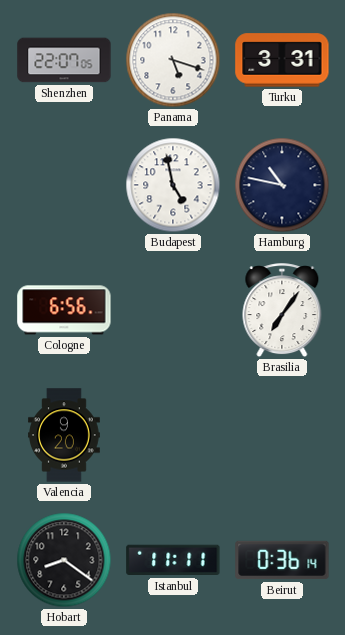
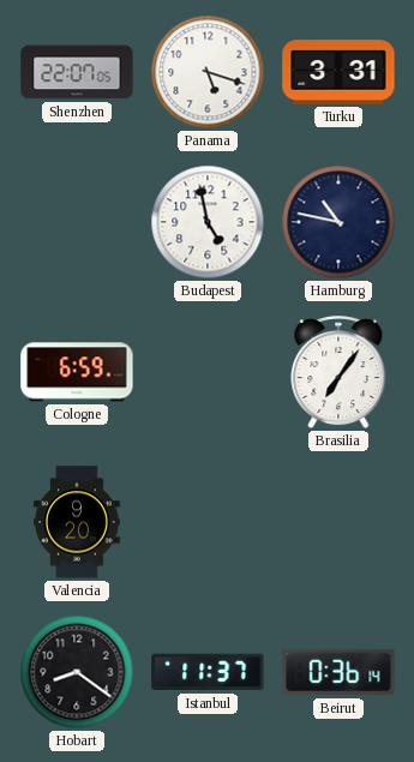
Cologne: 6:56 -> 6:59
Istanbul: 11:11 -> 11:37
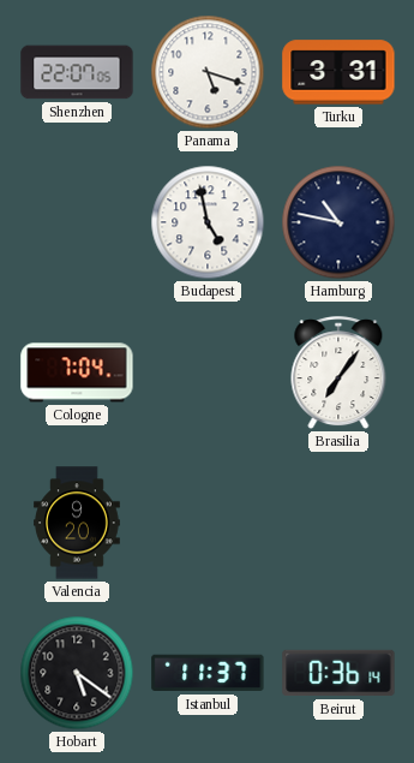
Cologne: 6:59 -> 7:04
Hobart: 8:21 -> 5:21
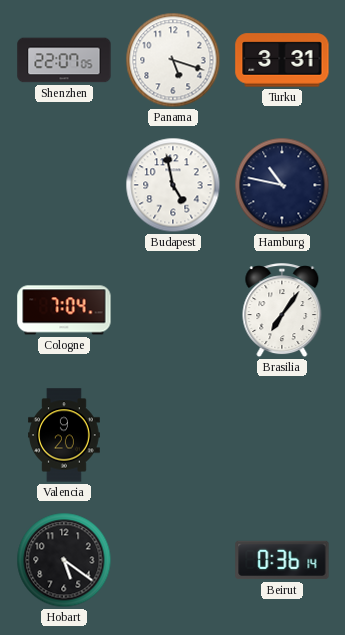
Istanbul: 11:37 -> none
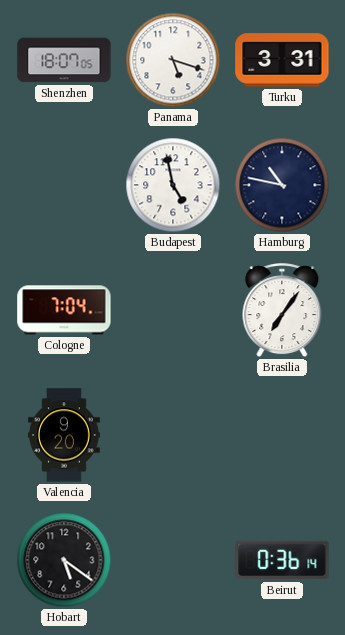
Shenzhen: 22:07 -> 18:07
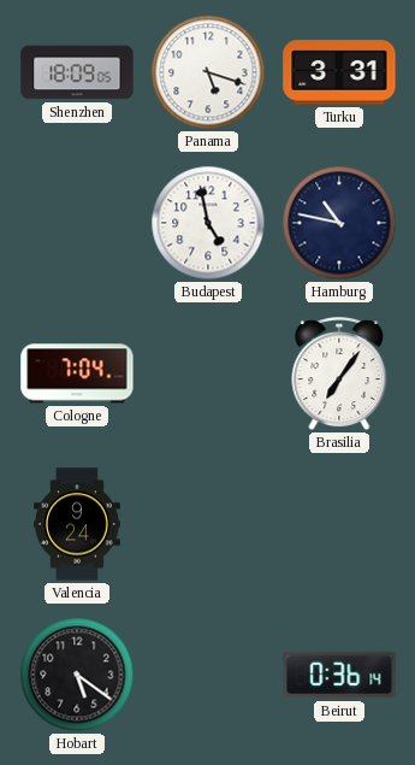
Shenzhen: 18:07 -> 18:09
Valencia: 9:20 -> 9:24
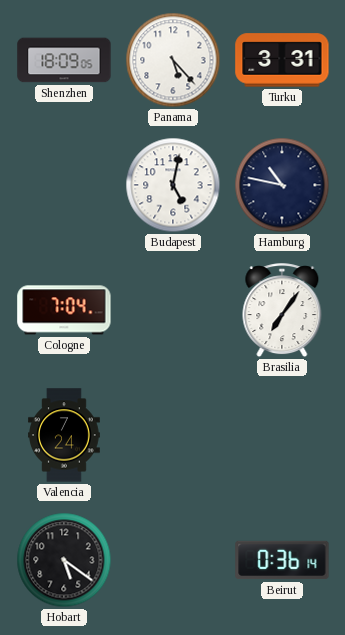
Panama: 5:18 -> 5:23
Budapest: 4:58 -> 5:02
Valencia: 9:24 -> 7:24
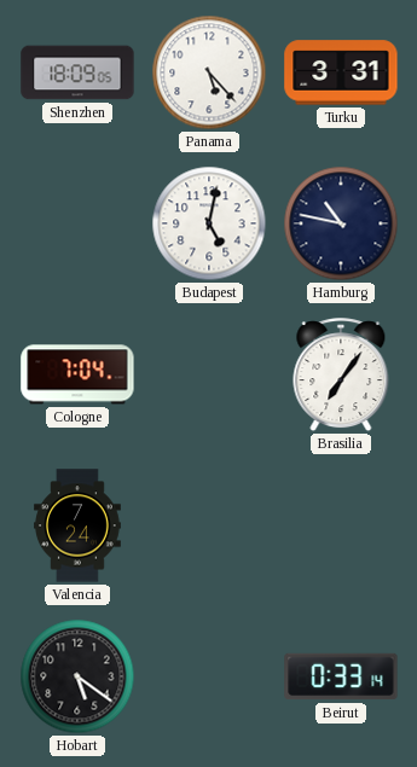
Beirut: 0:36 -> 0:33
